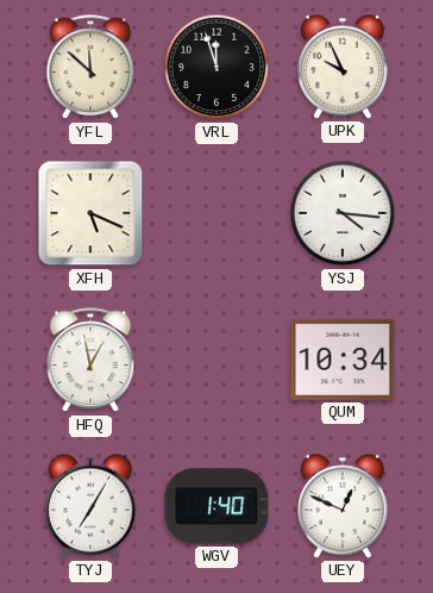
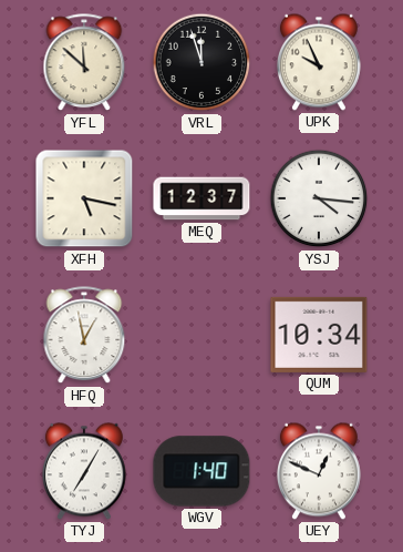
XFH: 5:19 -> 5:17
MEQ: none -> 12:37
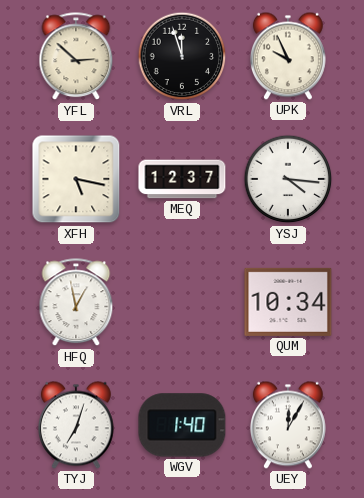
YFL: 11:52 -> 2:52
TYJ: 7:05 -> 7:03
UEY: 12:49 -> 12:05
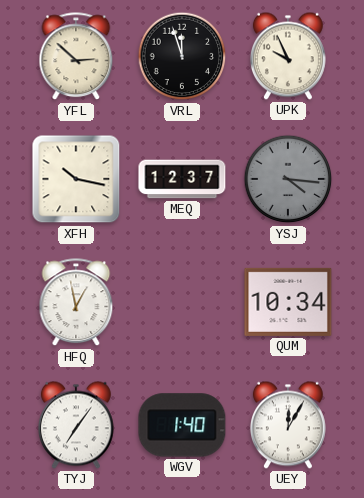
XFH: 5:17 -> 10:17
YSJ dial: white -> grey
TYJ: 7:03 -> 7:06
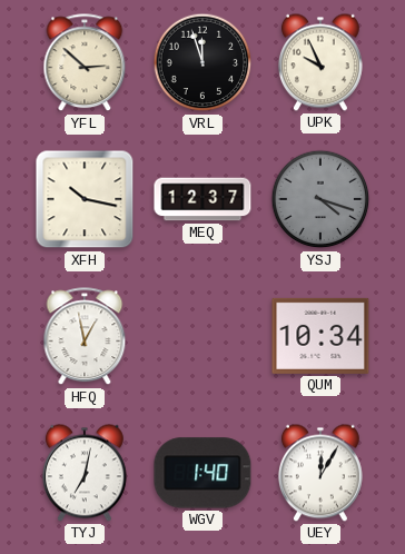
YSJ: 4:16 -> 4:18
TYJ: 7:06 -> 7:02
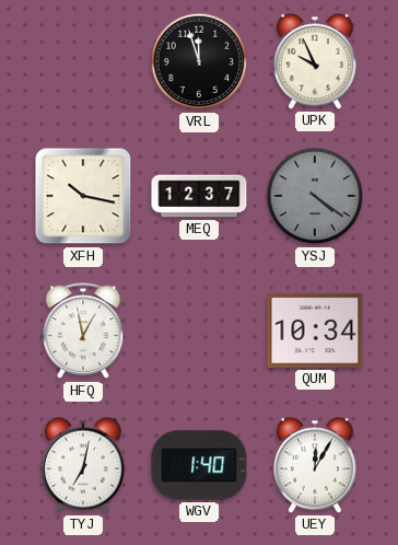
YFL: 2:52 -> none
YSJ: 4:18 -> 4:21
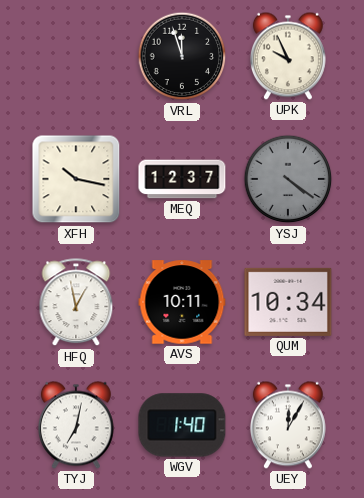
AVS: none -> 10:11
